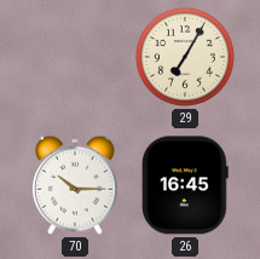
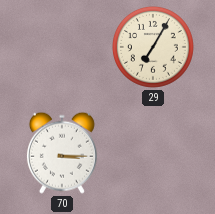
70: 10:15 -> 3:15
26: 16:45 -> none
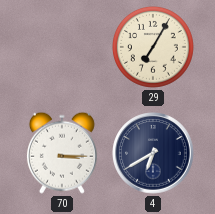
4: none -> 6:40
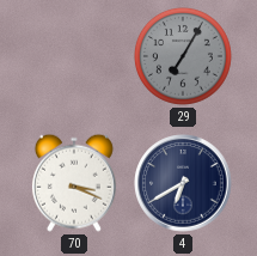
29 dial: cream -> grey
70: 3:15 -> 3:19
